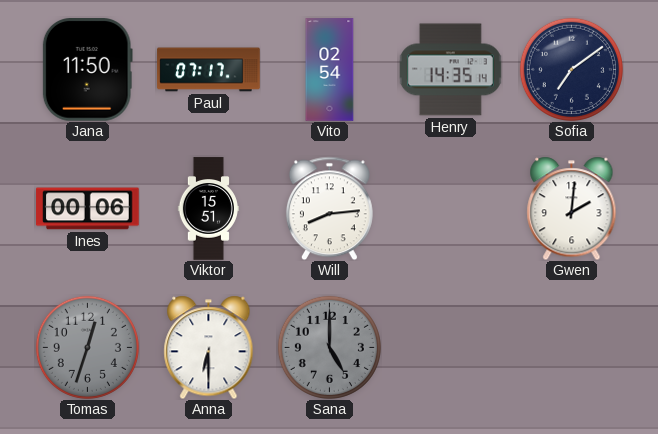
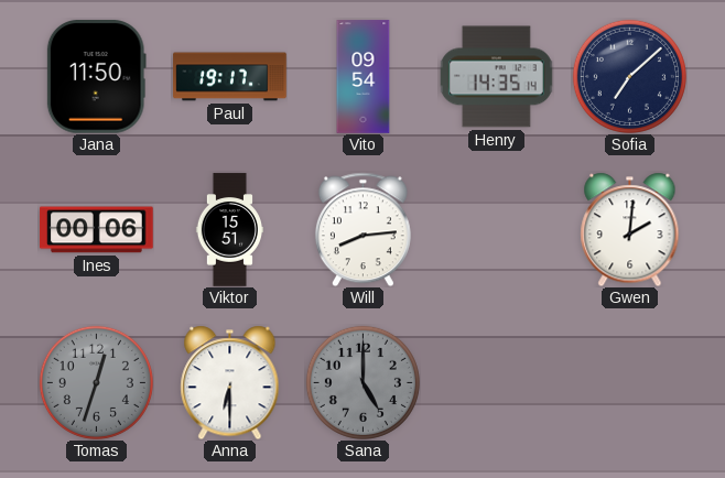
Paul: 07:17 -> 19:17
Vito: 02:54 -> 09:54
Sofia: 7:09 -> 7:08
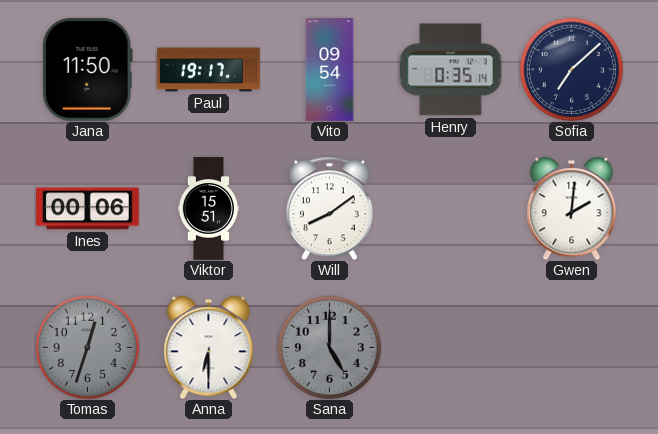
Henry: 14:35 -> 0:35
Will: 8:14 -> 8:09
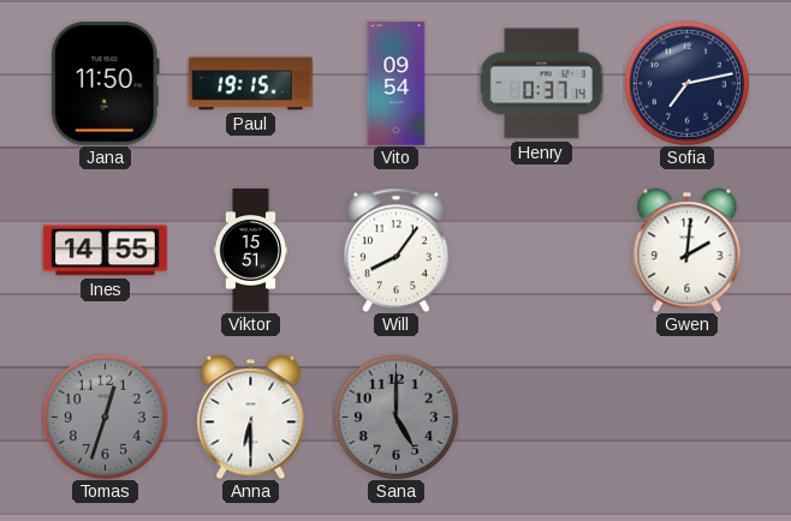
Paul: 19:17 -> 19:15
Henry: 0:35 -> 0:37
Sofia: 7:08 -> 7:13
Ines: 00:06 -> 14:55
Will: 8:09 -> 8:06
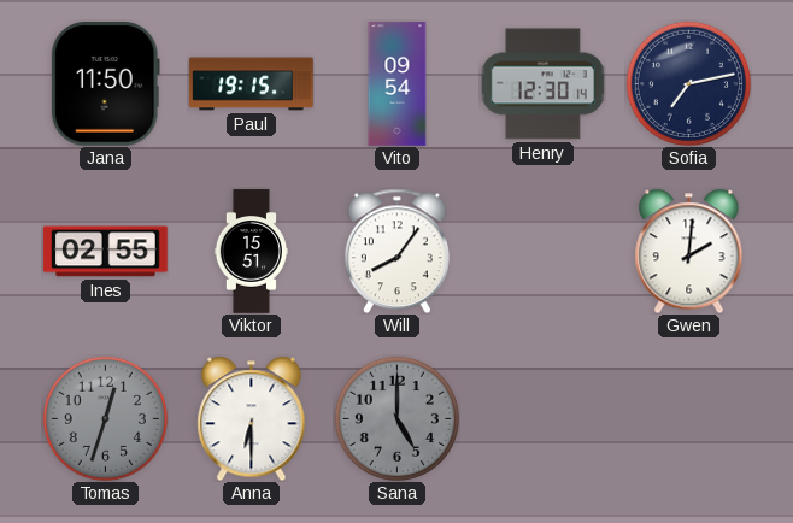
Henry: 0:37 -> 12:30
Ines: 14:55 -> 02:55
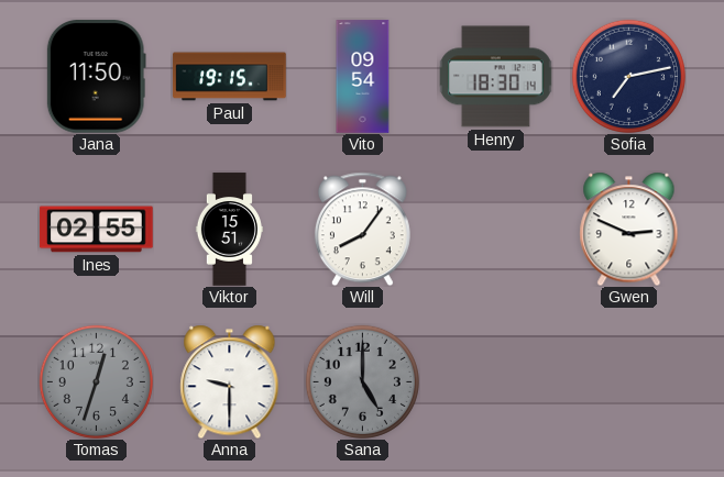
Henry: 12:30 -> 18:30
Gwen: 2:01 -> 2:49
Anna: 6:30 -> 9:30
